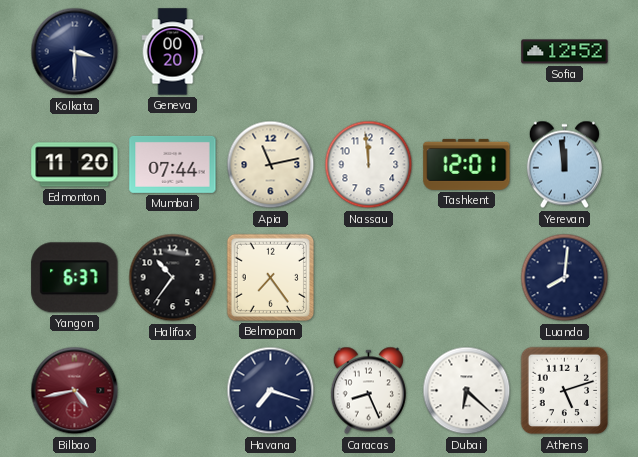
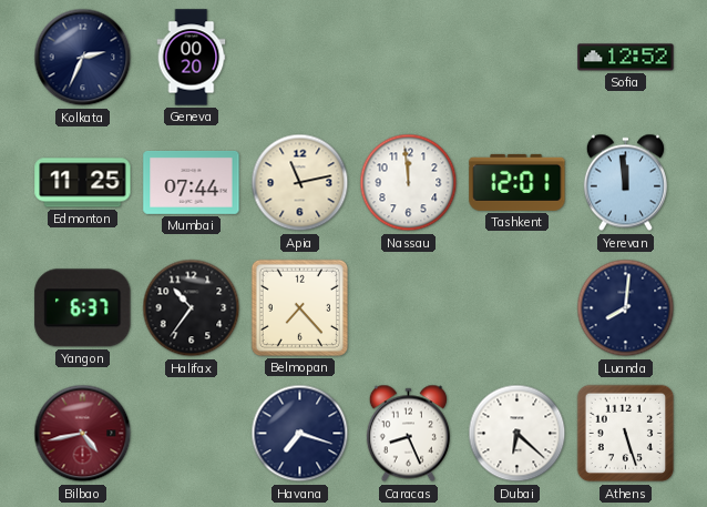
Kolkata: 3:30 -> 2:34
Edmonton: 11:20 -> 11:25
Belmopan: 7:24 -> 7:23
Athens: 5:12 -> 5:27
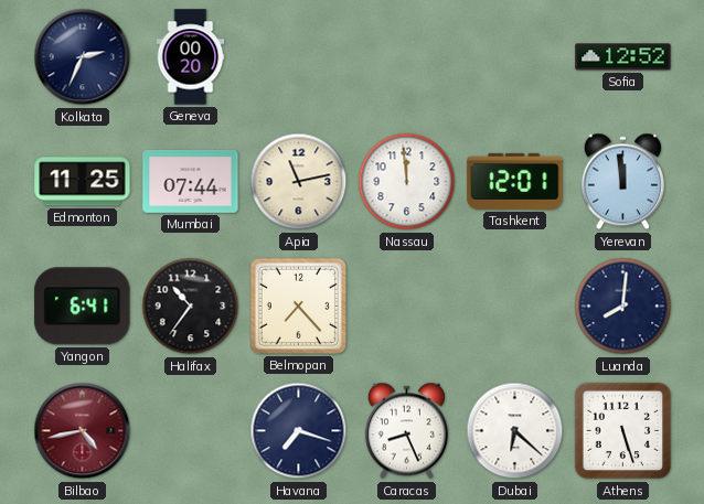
Yangon: 6:37 -> 6:41
